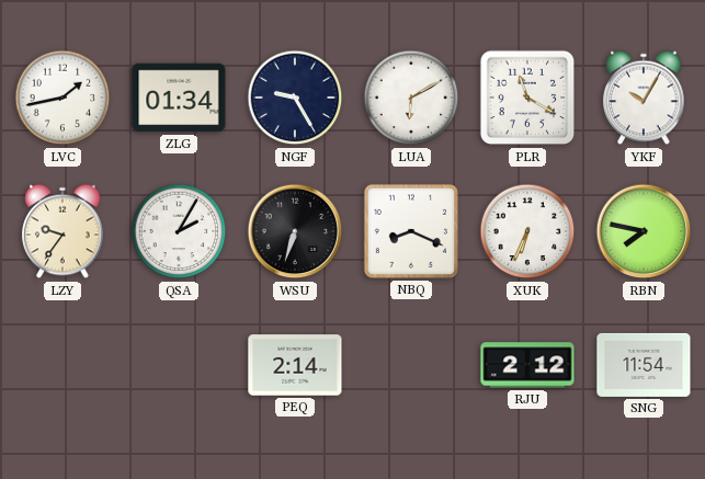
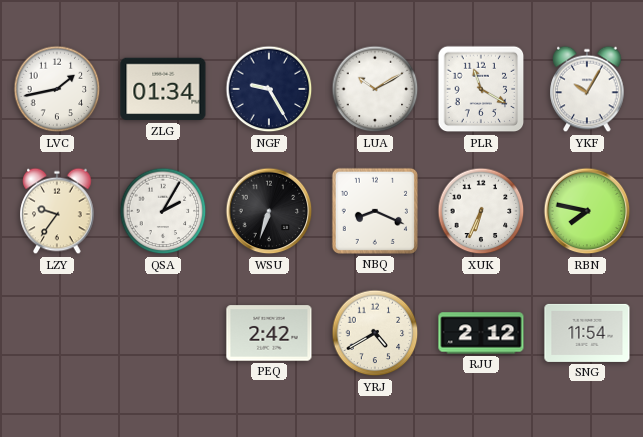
LUA: 6:10 -> 10:10
PEQ: 2:14 -> 2:42
YRJ: none -> 4:40
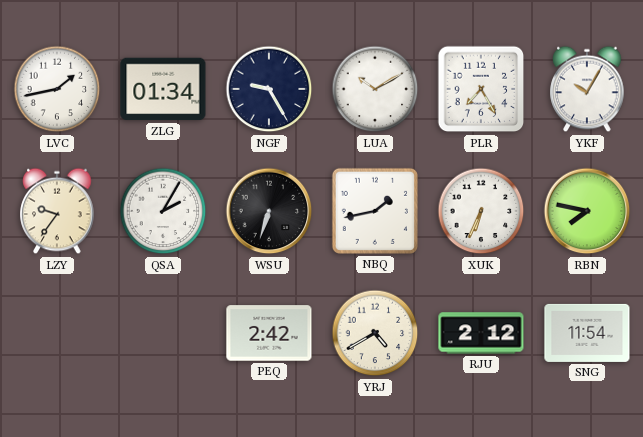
PLR: 11:20 -> 7:25
NBQ: 8:19 -> 1:43
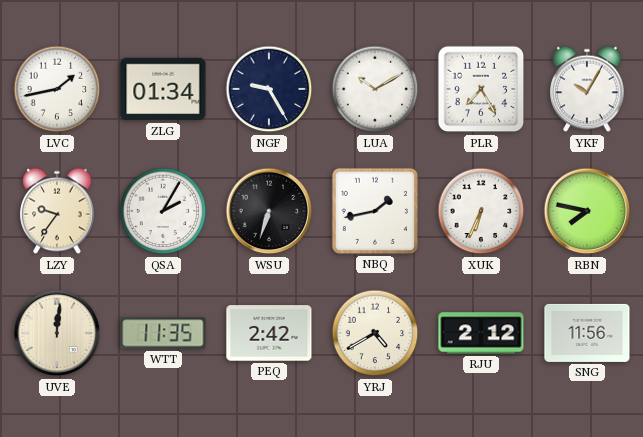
UVE: none -> 12:01
WTT: none -> 11:35
SNG: 11:54 -> 11:56
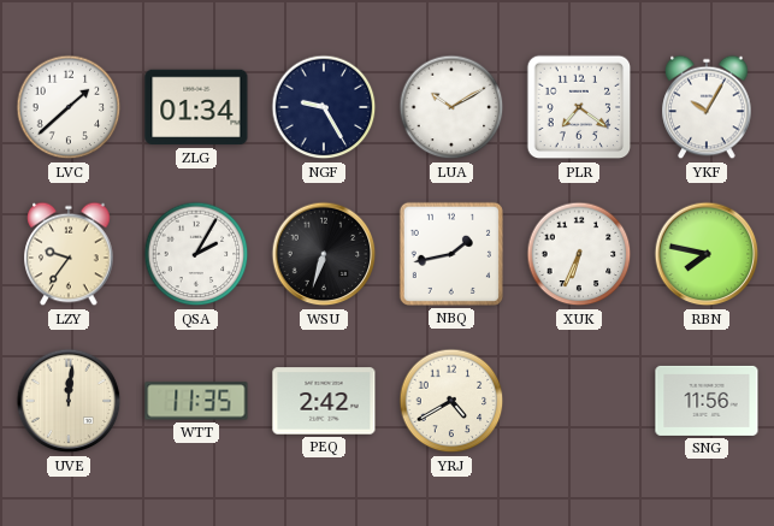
LVC: 1:43 -> 1:38
PLR: 7:25 -> 7:21
RJU: 2:12 -> none
